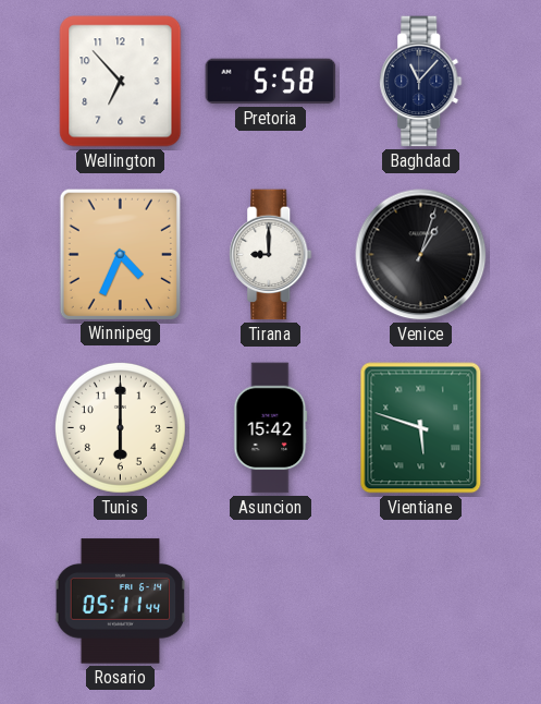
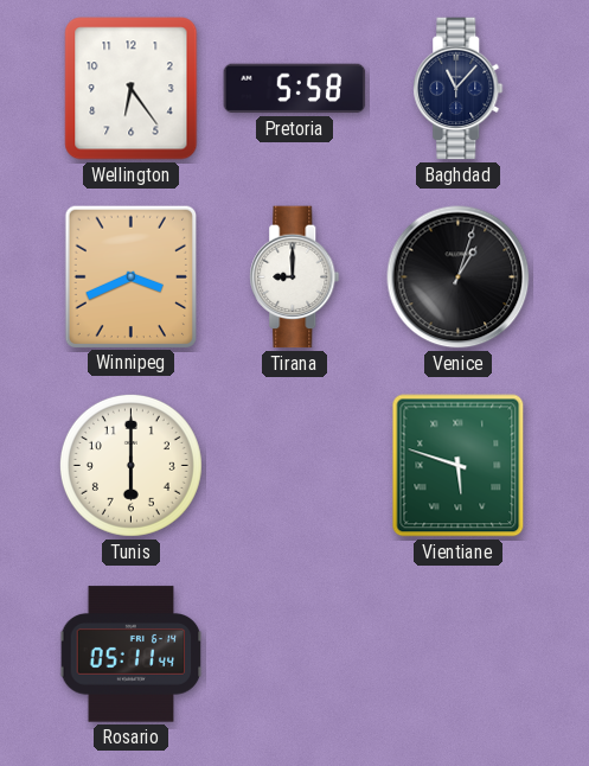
Wellington: 6:53 -> 6:24
Winnipeg: 4:34 -> 3:41
Asuncion: 15:42 -> none
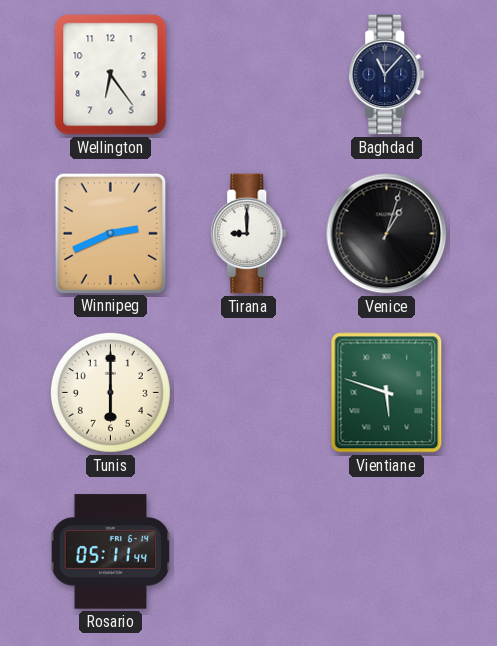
Pretoria: 5:58 -> none
Winnipeg: 3:41 -> 2:41
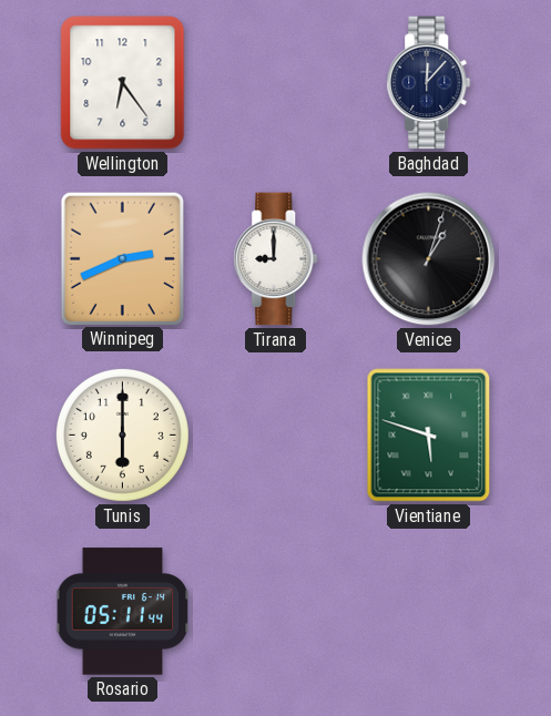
Baghdad: 11:07 -> 12:07
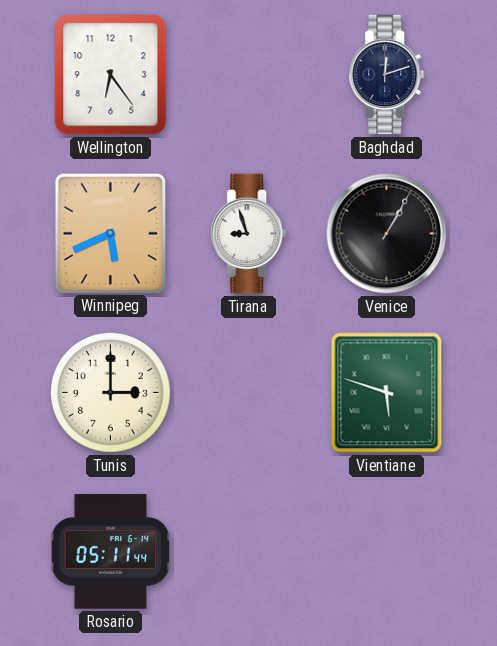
Baghdad: 12:07 -> 12:12
Winnipeg: 2:41 -> 5:41
Tirana: 9:00 -> 8:57
Venice: 1:03 -> 1:05
Tunis: 6:00 -> 3:00
